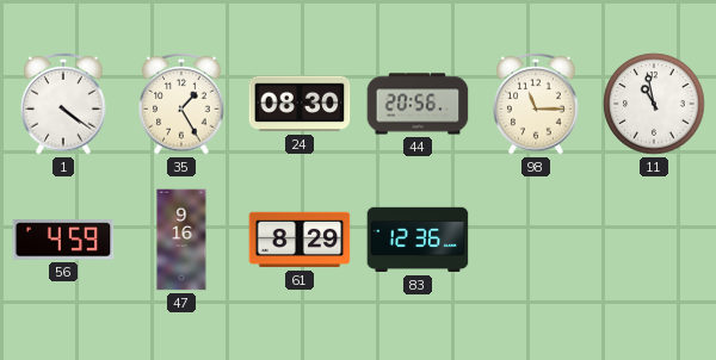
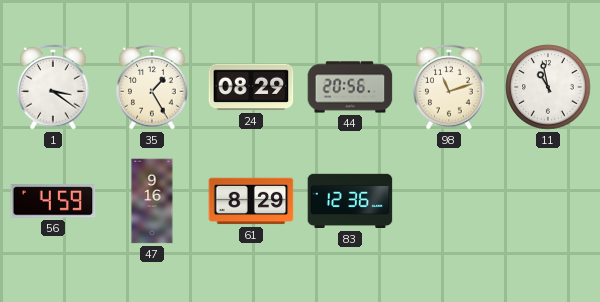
1: 4:21 -> 3:21
24: 08:30 -> 08:29
98: 11:15 -> 11:12
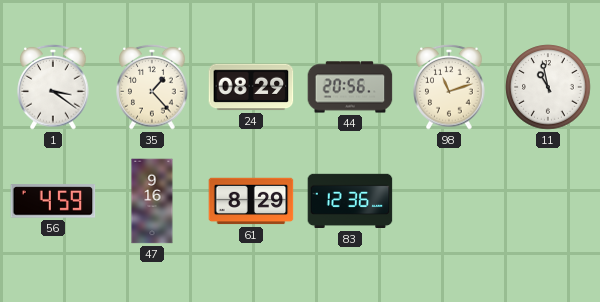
35: 1:25 -> 1:23
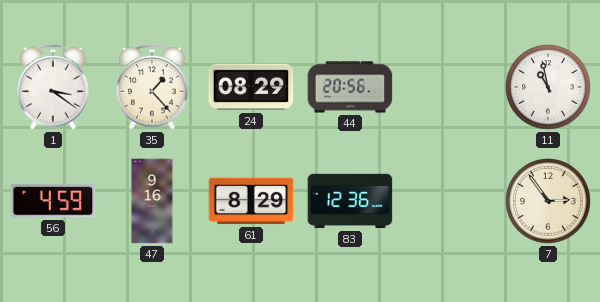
98: 11:12 -> none
7: none -> 2:54
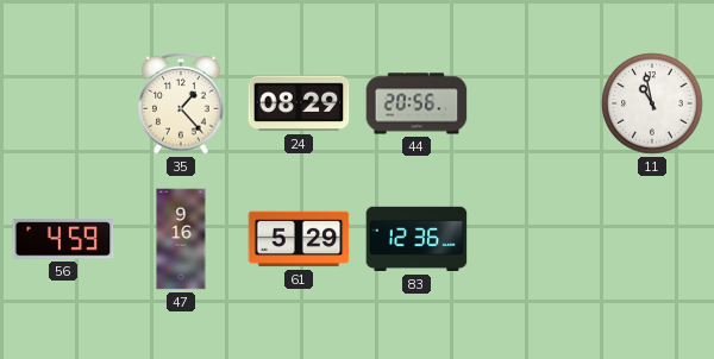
1: 3:21 -> none
61: 8:29 -> 5:29
7: 2:54 -> none
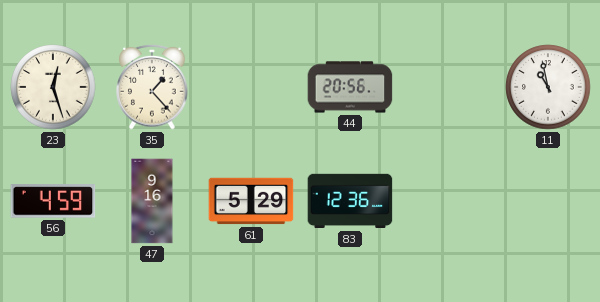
23: none -> 12:27
24: 08:29 -> none
